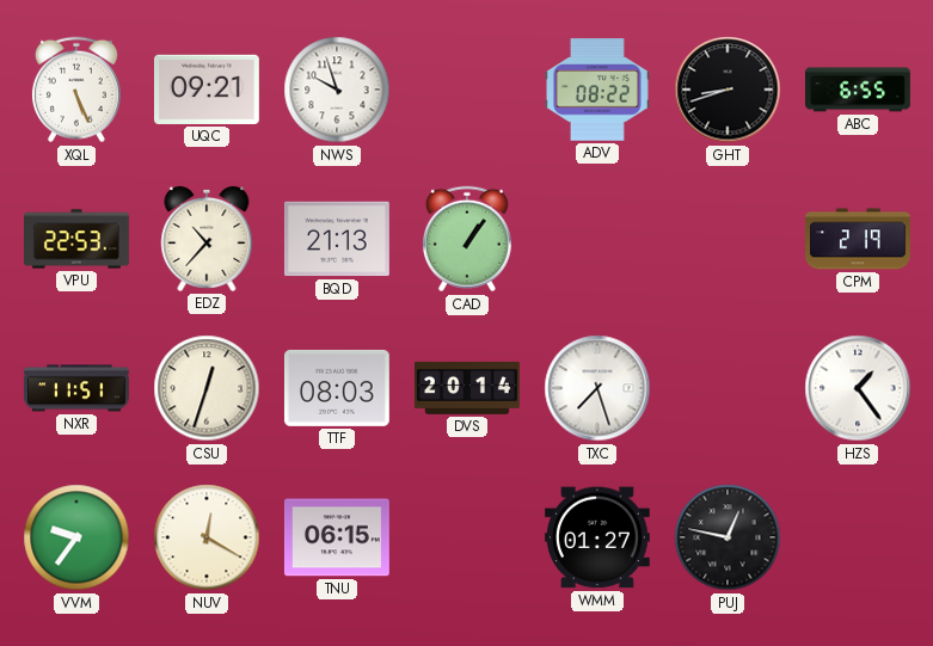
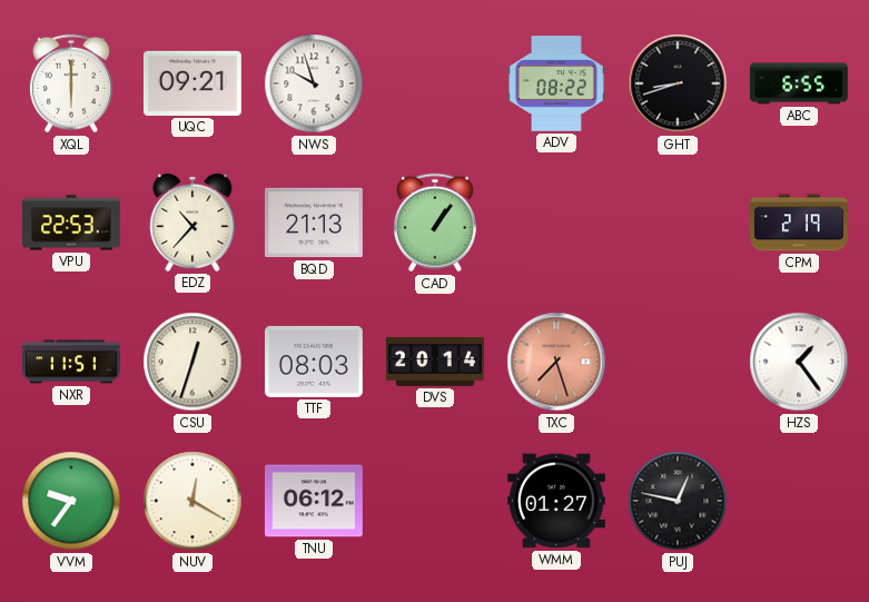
XQL: 5:26 -> 6:00
TXC dial: white -> salmon
TNU: 06:15 -> 06:12
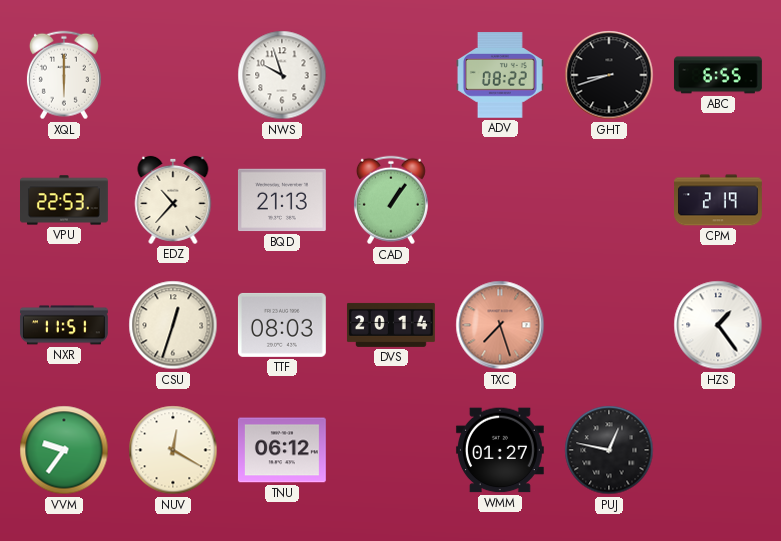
UQC: 09:21 -> none
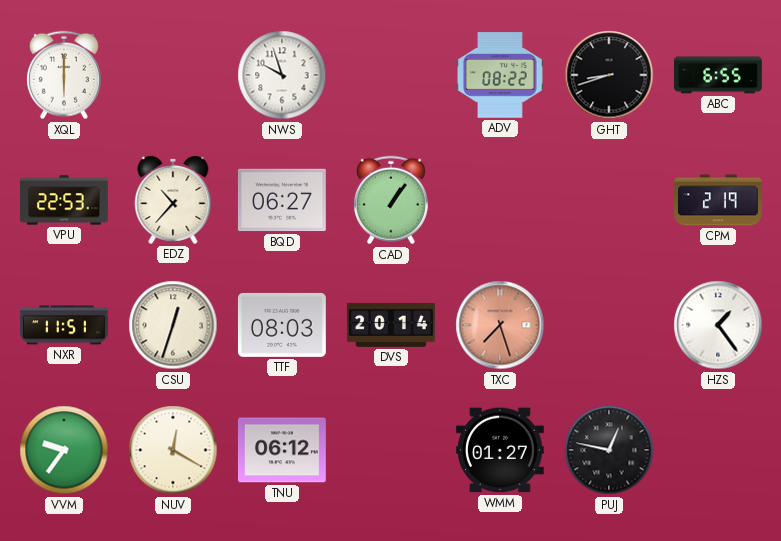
BQD: 21:13 -> 06:27
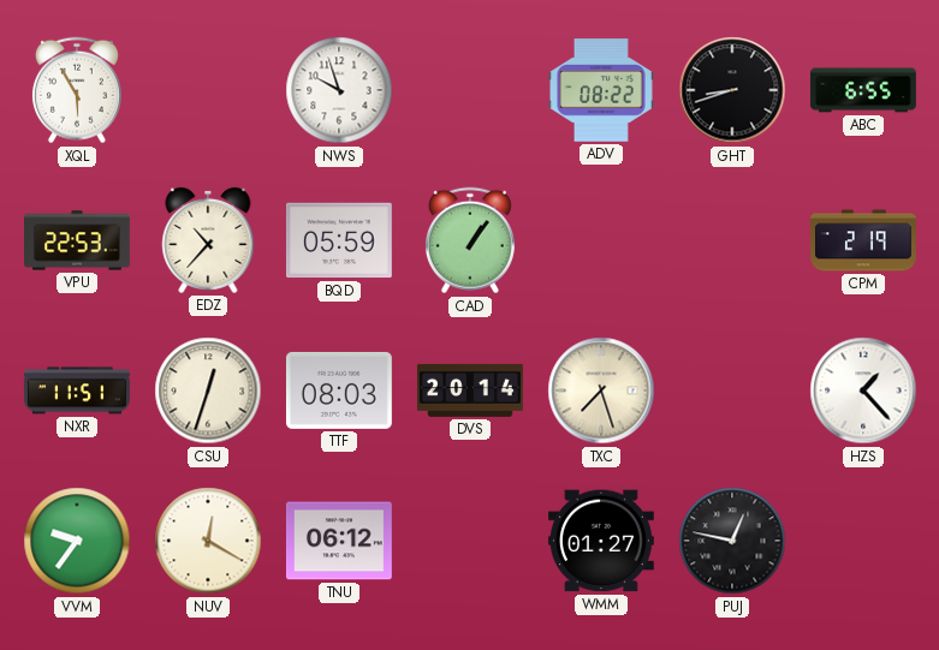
XQL: 6:00 -> 5:55
BQD: 06:27 -> 05:59
TXC dial: salmon -> cream
HZS: 1:24 -> 1:23
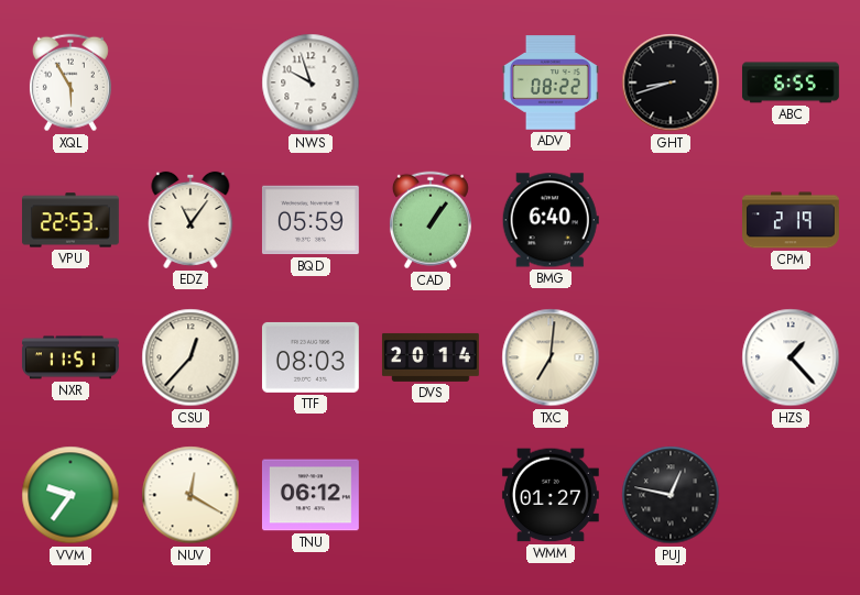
EDZ: 10:37 -> 11:06
BMG: none -> 6:40
CSU: 12:33 -> 12:37
TXC: 7:27 -> 7:01
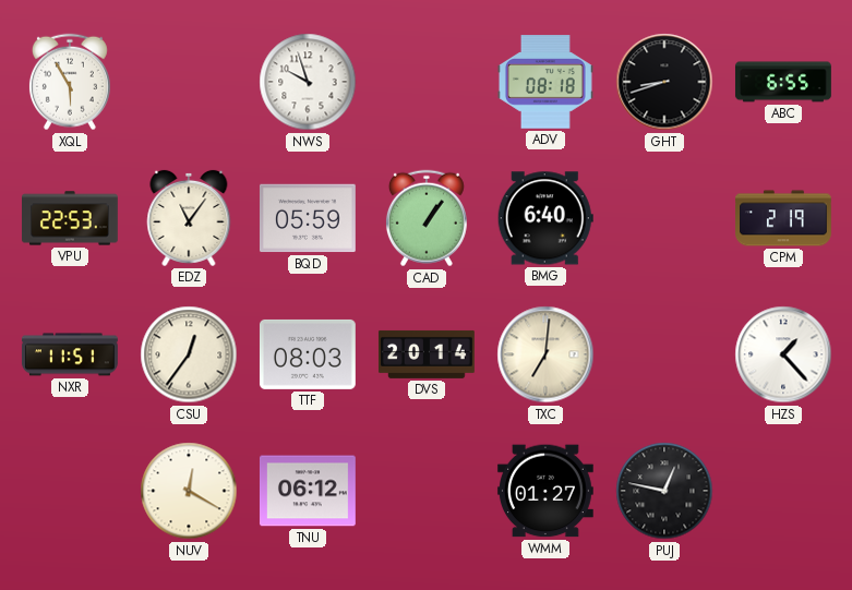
ADV: 08:22 -> 08:18
CSU: 12:37 -> 12:36
VVM: 9:36 -> none
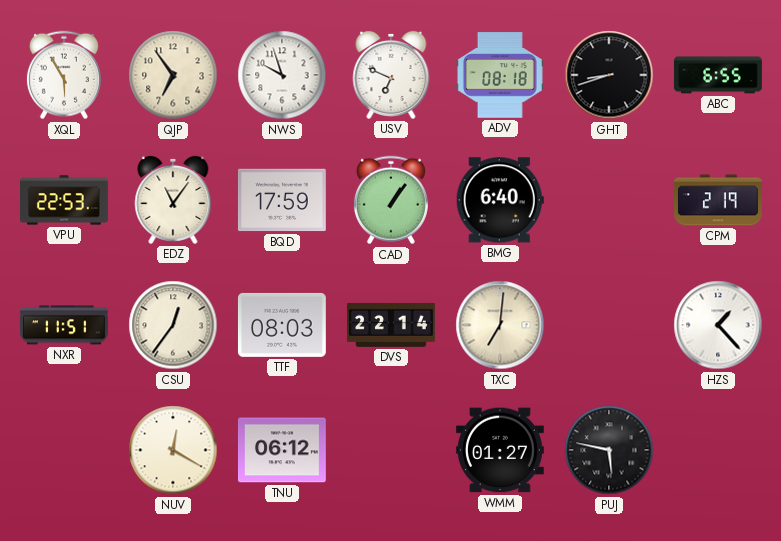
QJP: none -> 6:54
USV: none -> 6:49
BQD: 05:59 -> 17:59
DVS: 20:14 -> 22:14
PUJ: 12:47 -> 5:47
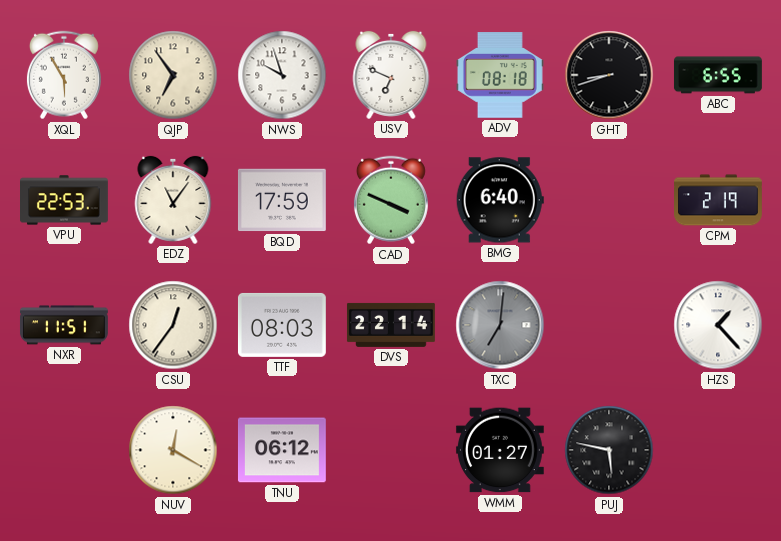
CAD: 1:06 -> 3:49
TXC dial: cream -> grey
